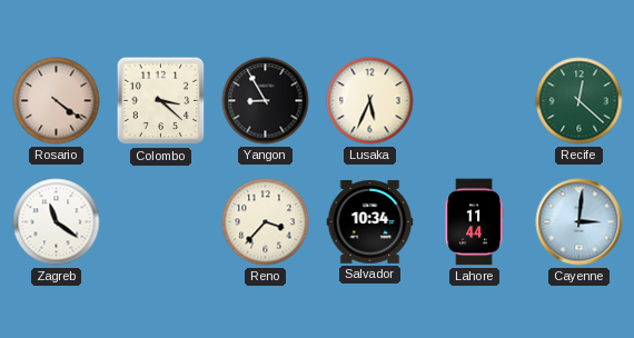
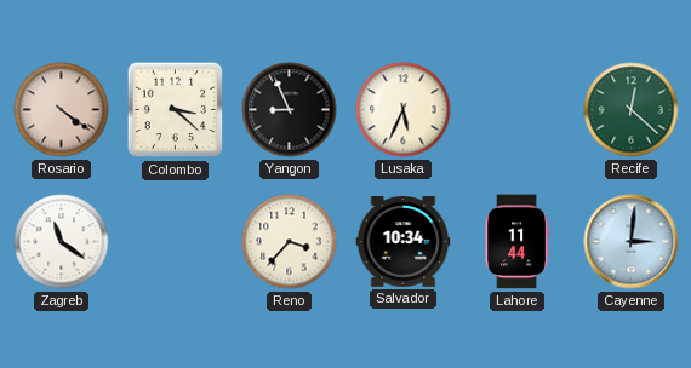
Yangon: 8:55 -> 8:56
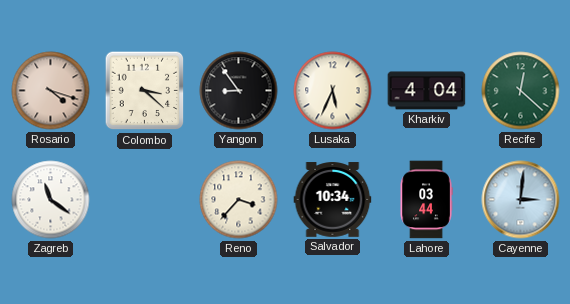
Rosario: 4:21 -> 4:18
Yangon: 8:56 -> 8:54
Kharkiv: none -> 4:04
Lahore: 11:44 -> 03:44
